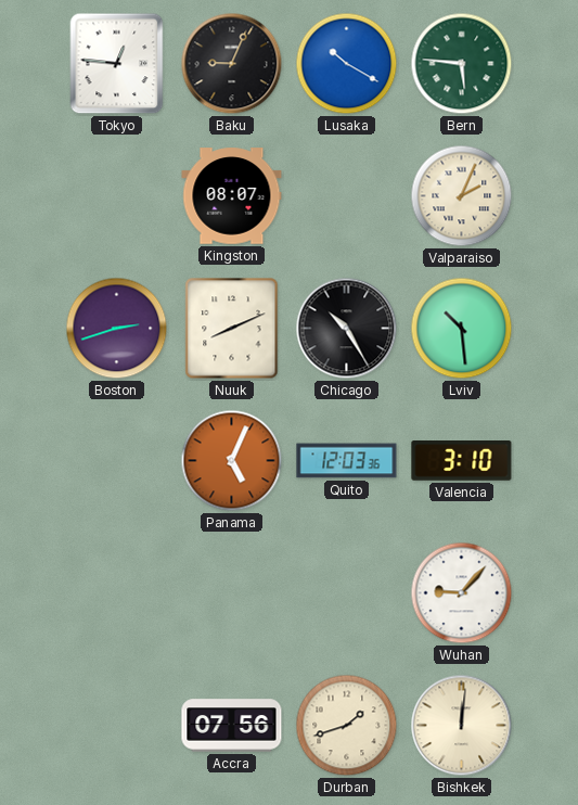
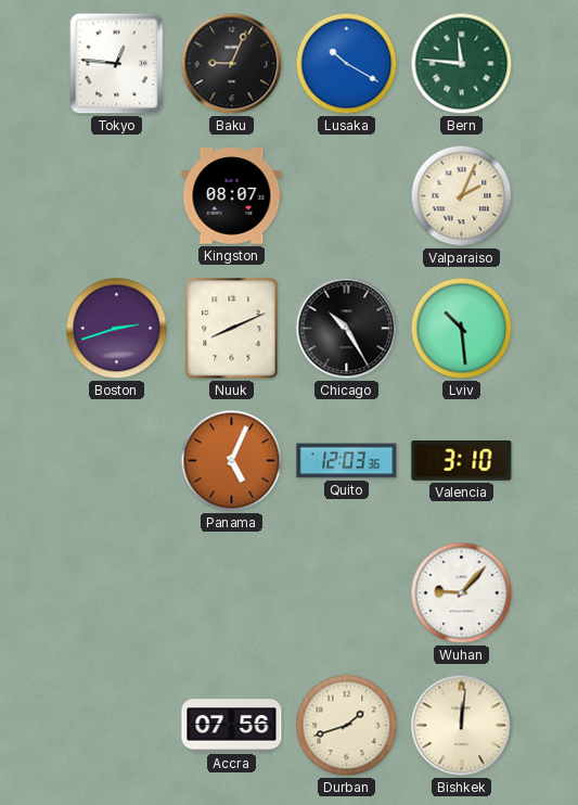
Bern: 5:46 -> 11:46
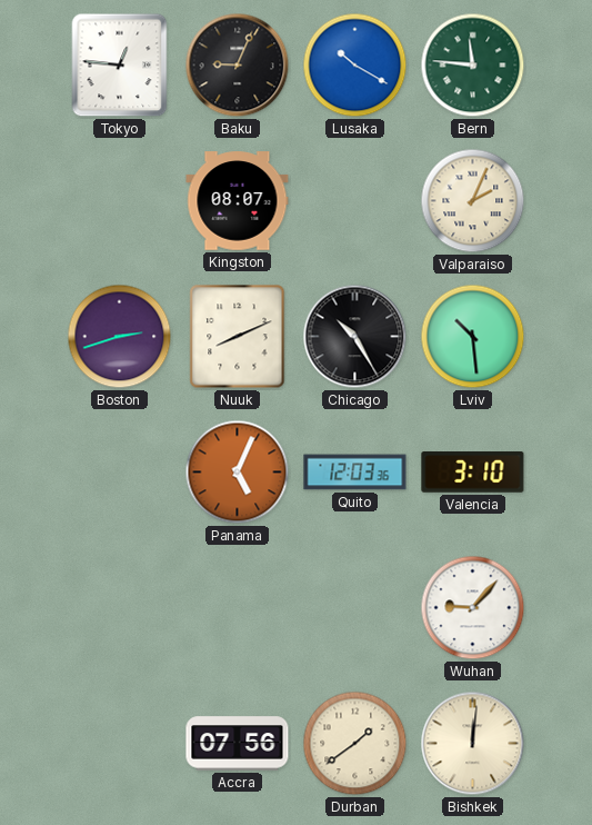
Durban: 1:42 -> 1:39
